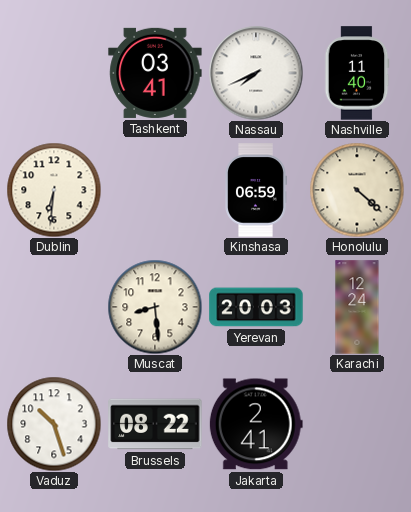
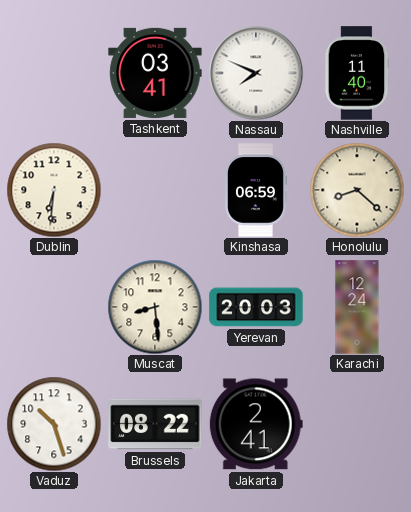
Nassau: 7:41 -> 7:49
Honolulu: 4:22 -> 8:22
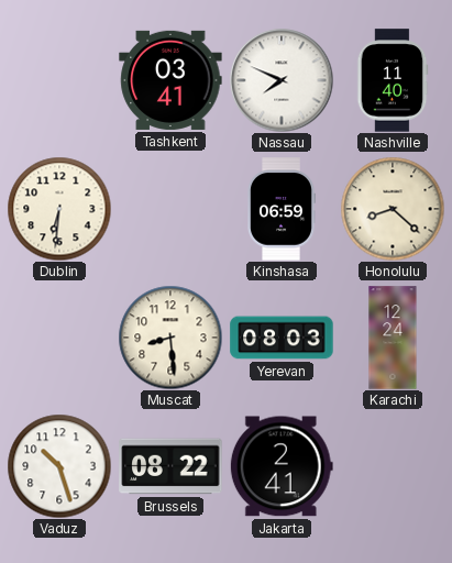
Yerevan: 20:03 -> 08:03
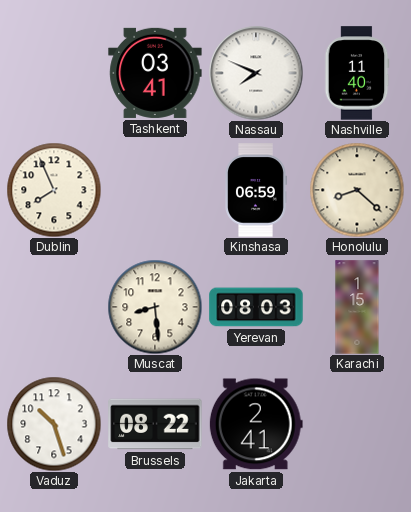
Dublin: 6:31 -> 7:56
Karachi: 12:24 -> 1:15
